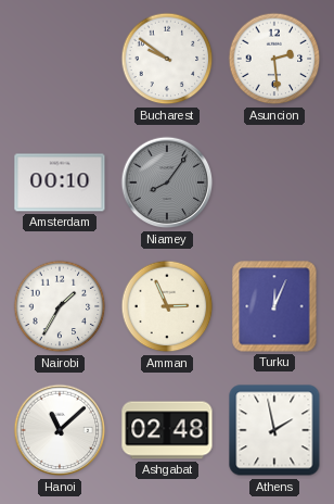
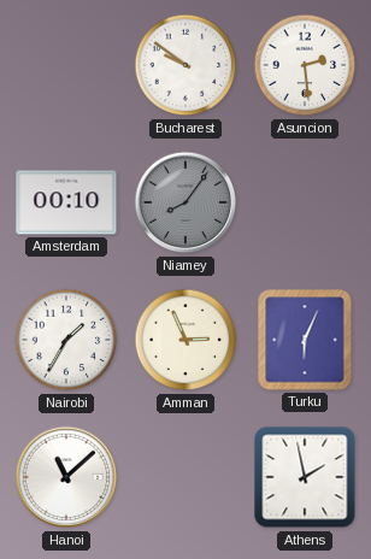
Turku: 12:04 -> 6:04
Ashgabat: 02:48 -> none
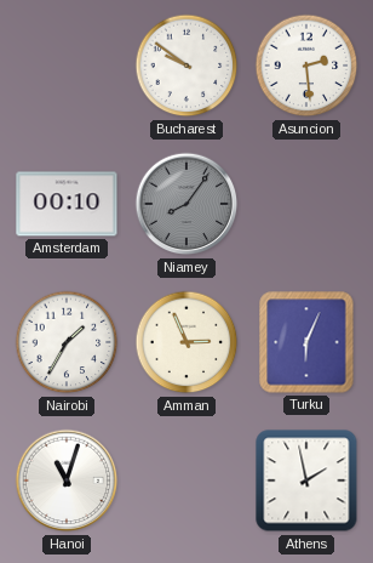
Hanoi: 11:08 -> 11:03
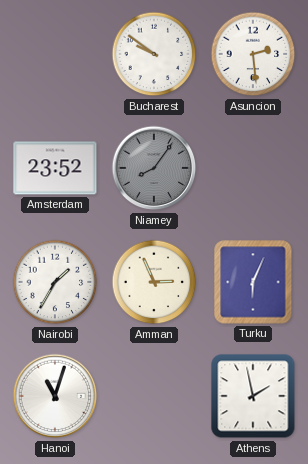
Amsterdam: 00:10 -> 23:52
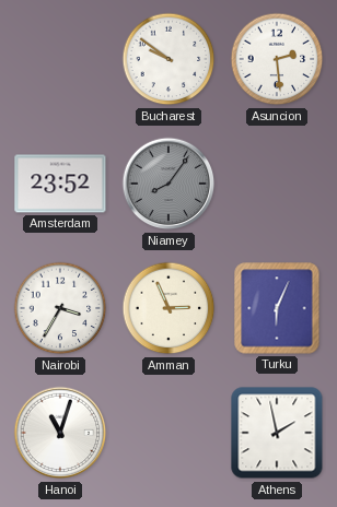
Nairobi: 1:35 -> 3:35
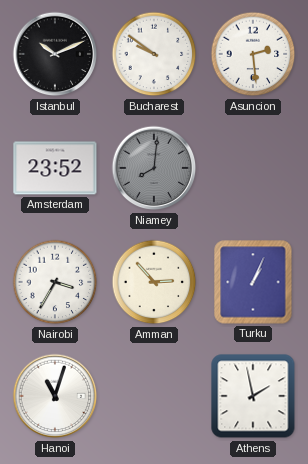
Istanbul: none -> 10:11
Niamey: 8:06 -> 8:01
Amman: 2:56 -> 2:53
Turku: 6:04 -> 1:04
